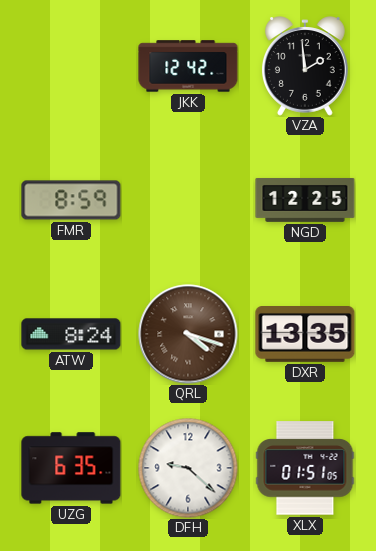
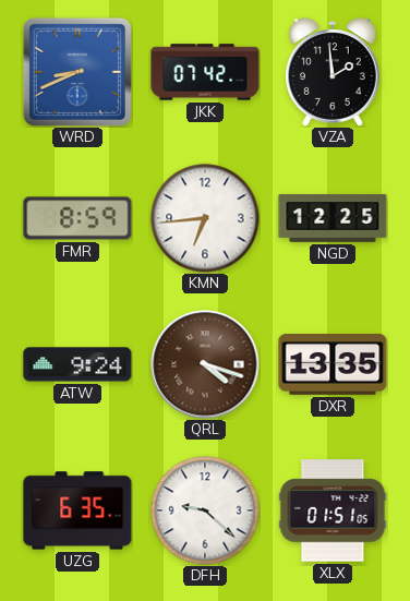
WRD: none -> 8:41
JKK: 12:42 -> 07:42
KMN: none -> 6:44
ATW: 8:24 -> 9:24
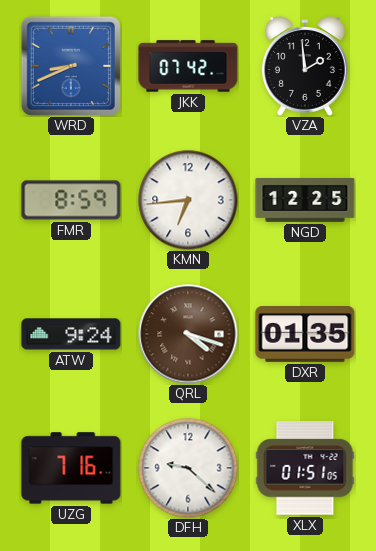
DXR: 13:35 -> 01:35
UZG: 6:35 -> 7:16
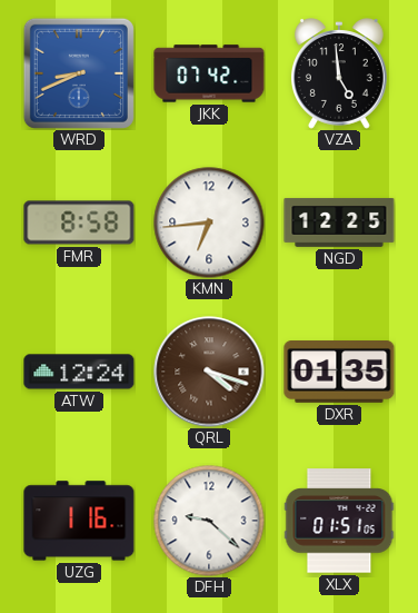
VZA: 1:59 -> 4:59
FMR: 8:59 -> 8:58
ATW: 9:24 -> 12:24
UZG: 7:16 -> 1:16
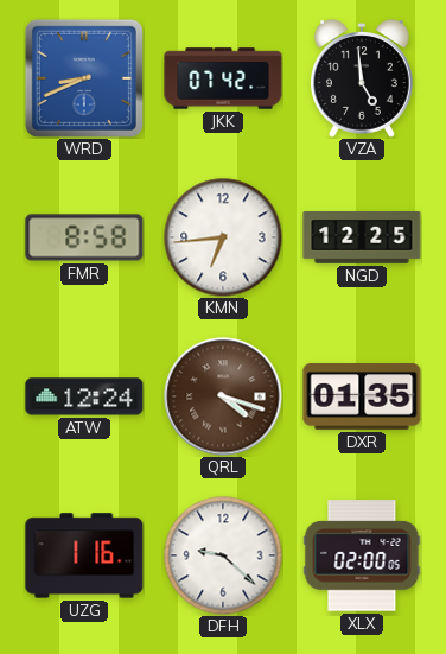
XLX: 01:51 -> 02:00
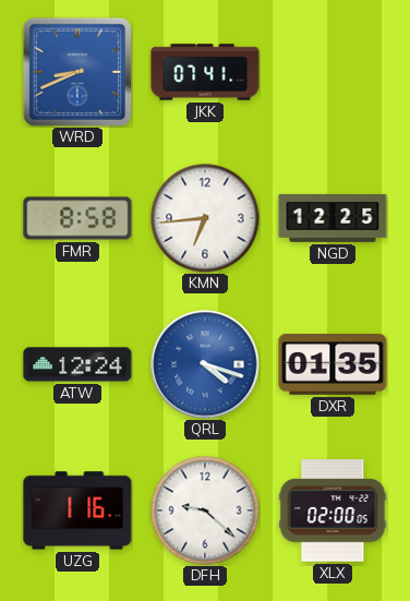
JKK: 07:42 -> 07:41
VZA: 4:59 -> none
QRL dial: brown -> blue
